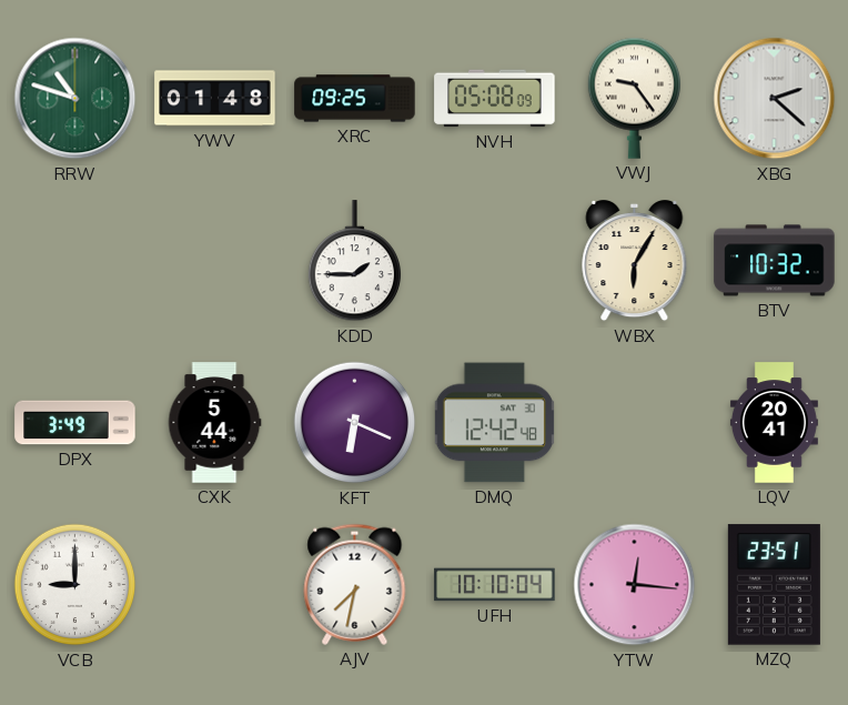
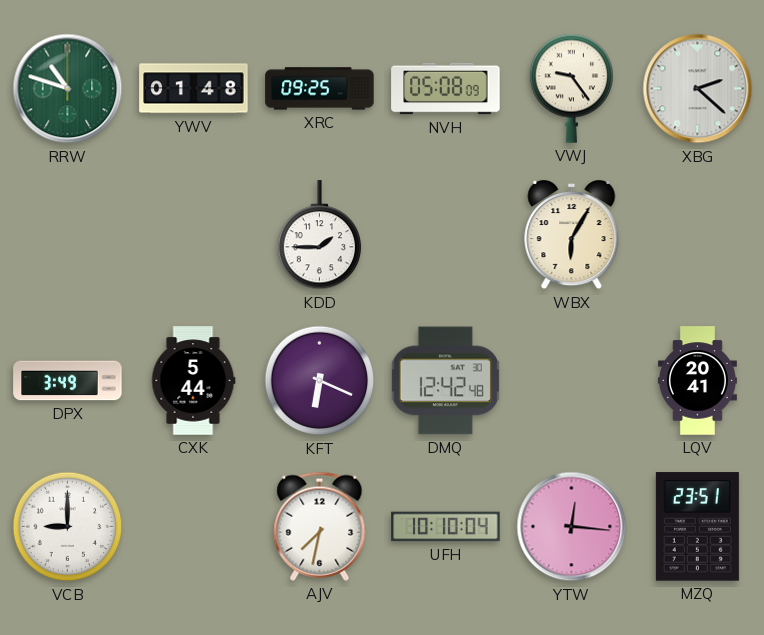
BTV: 10:32 -> none
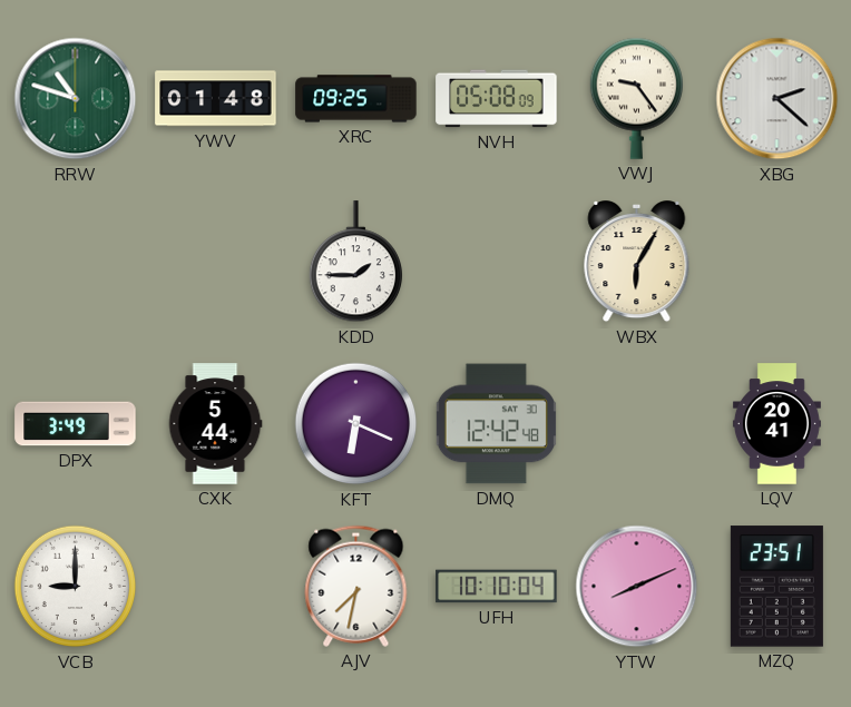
YTW: 12:16 -> 8:11
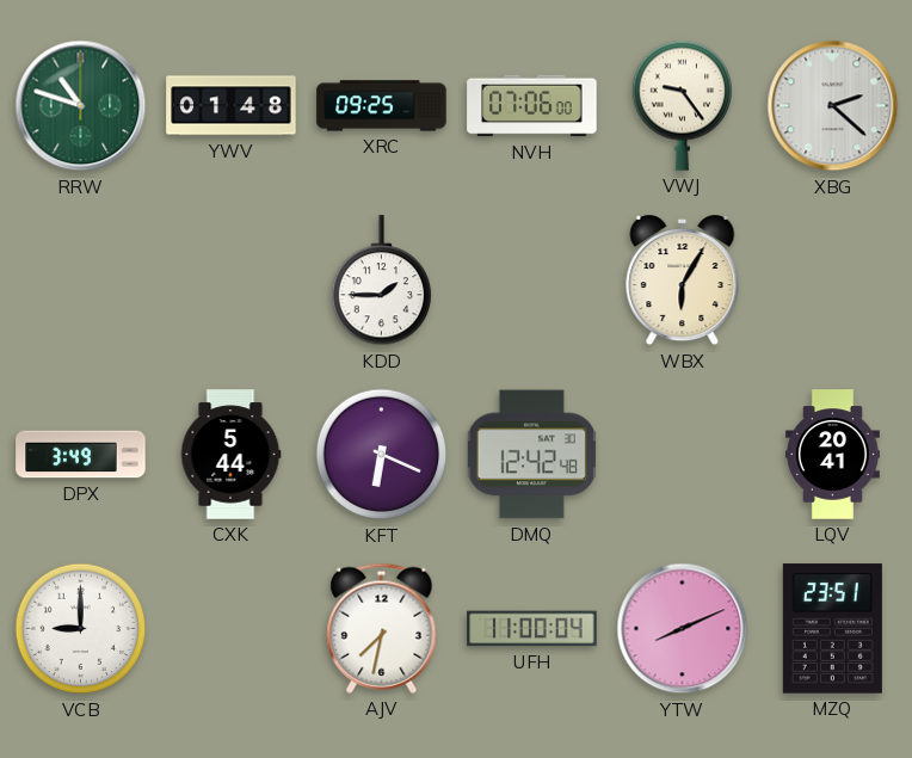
NVH: 05:08 -> 07:06
UFH: 10:10 -> 11:00
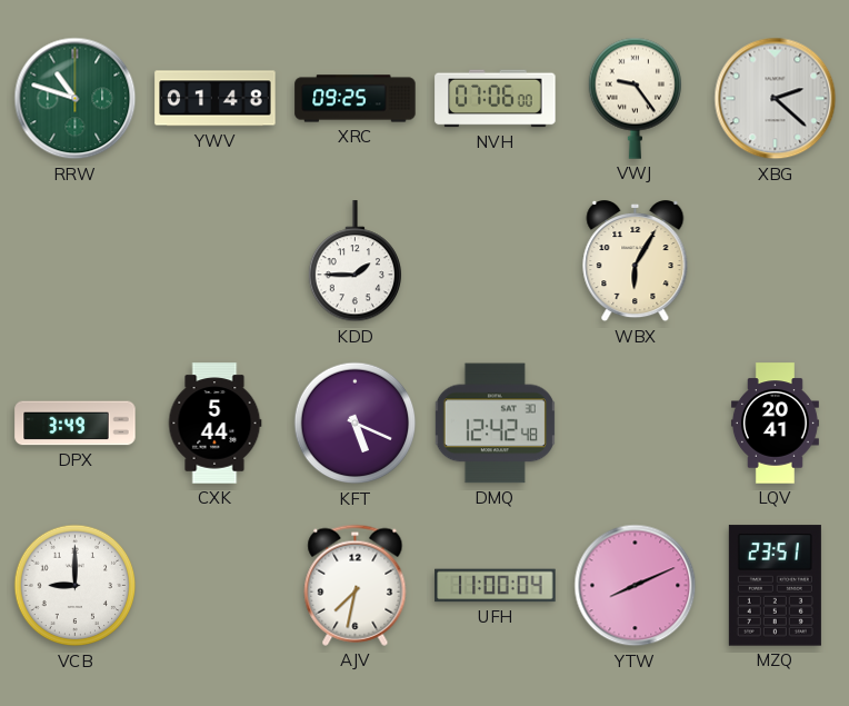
KFT: 6:19 -> 5:19
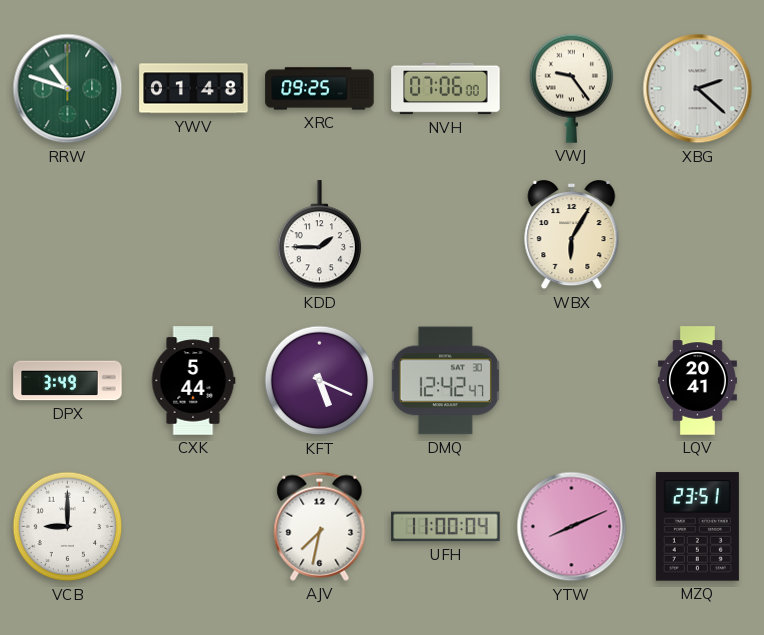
DMQ: 12:42:48 -> 12:42:47
